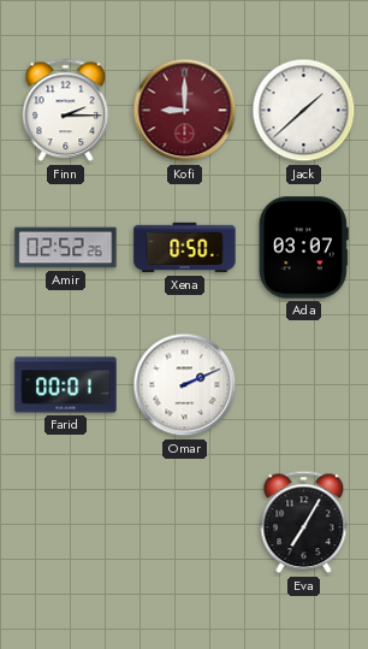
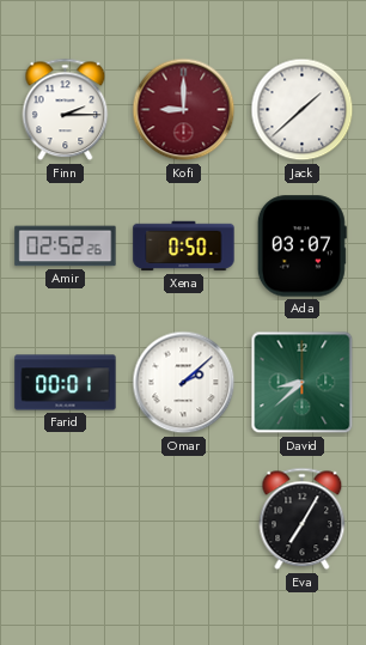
Omar: 2:11 -> 2:08
David: none -> 8:38
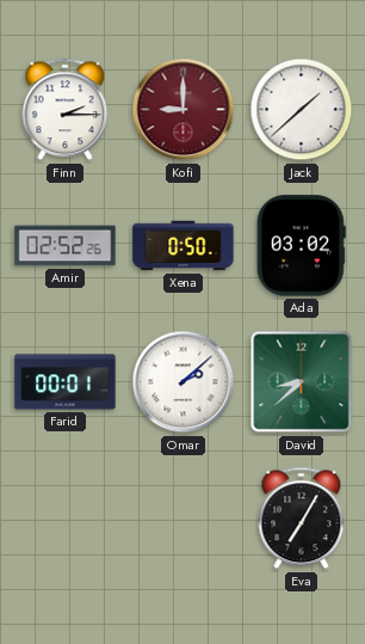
Ada: 03:07 -> 03:02
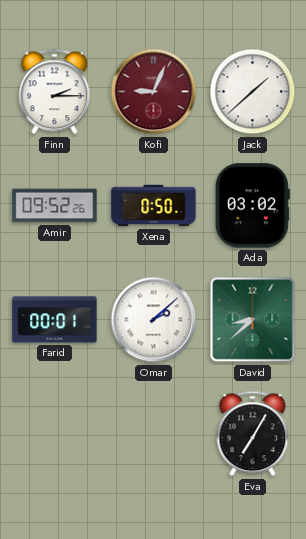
Kofi: 9:00 -> 9:04
Amir: 02:52 -> 09:52
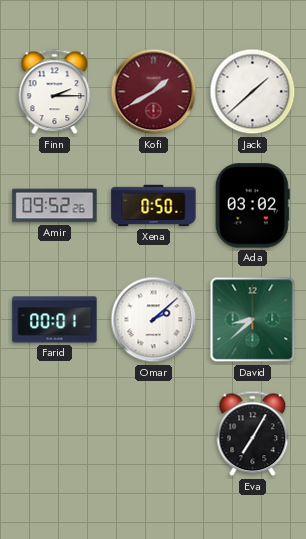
Kofi: 9:04 -> 1:40
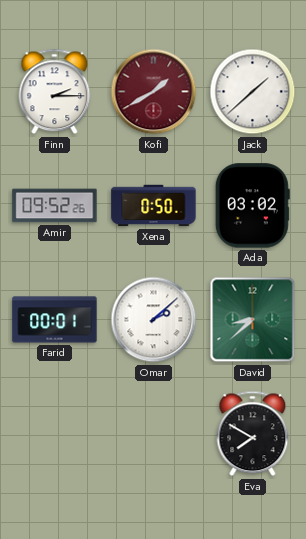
Eva: 7:05 -> 7:50
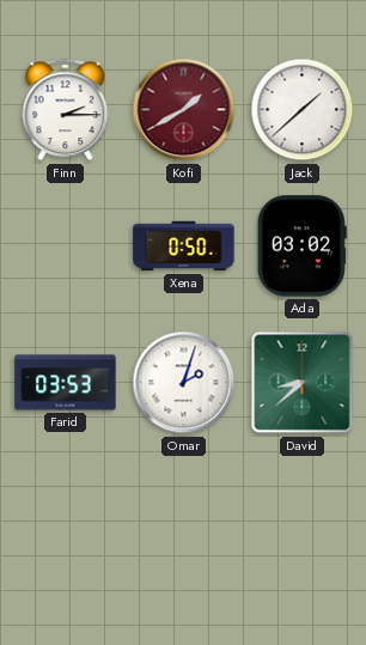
Amir: 09:52 -> none
Farid: 00:01 -> 03:53
Omar: 2:08 -> 2:03
Eva: 7:50 -> none
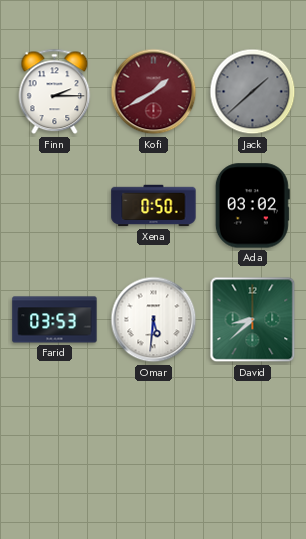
Jack dial: white -> grey
Omar: 2:03 -> 5:31
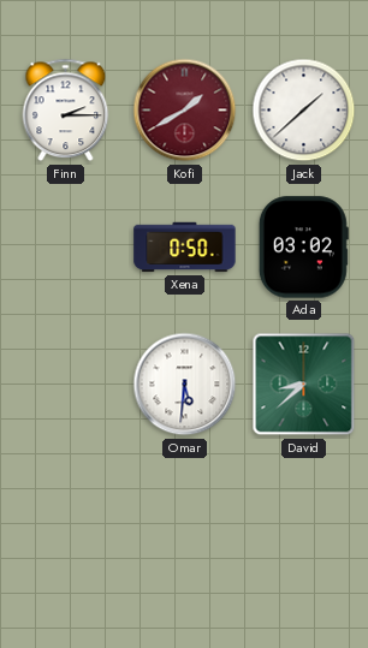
Jack dial: grey -> white
Farid: 03:53 -> none
